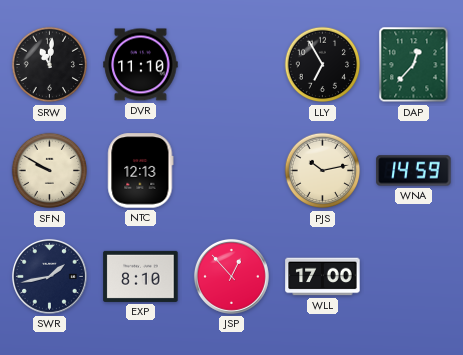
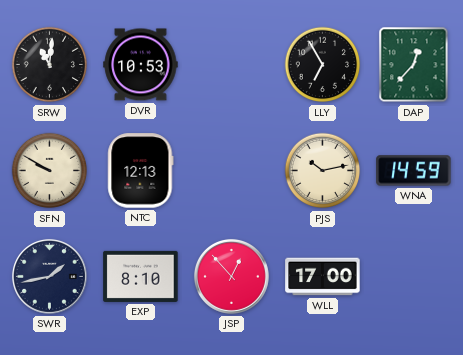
DVR: 11:10 -> 10:53
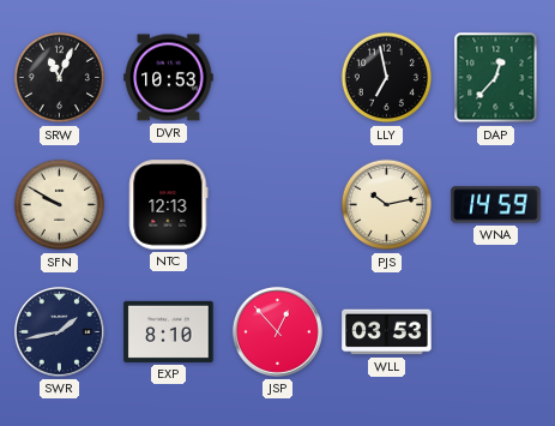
SRW: 11:01 -> 11:04
LLY: 6:55 -> 6:58
WLL: 17:00 -> 03:53
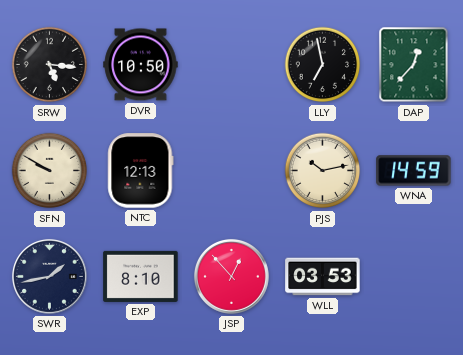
SRW: 11:04 -> 5:16
DVR: 10:53 -> 10:50
